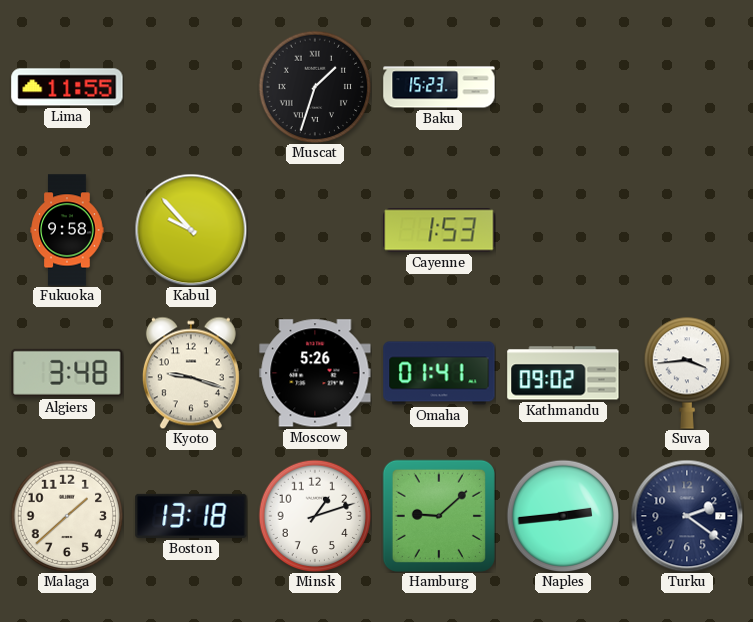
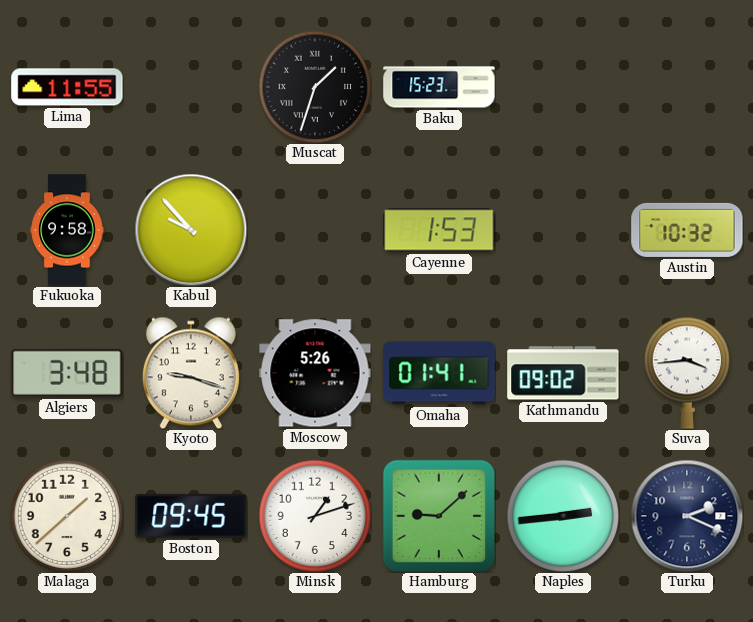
Austin: none -> 10:32
Boston: 13:18 -> 09:45
Turku: 2:21 -> 2:19
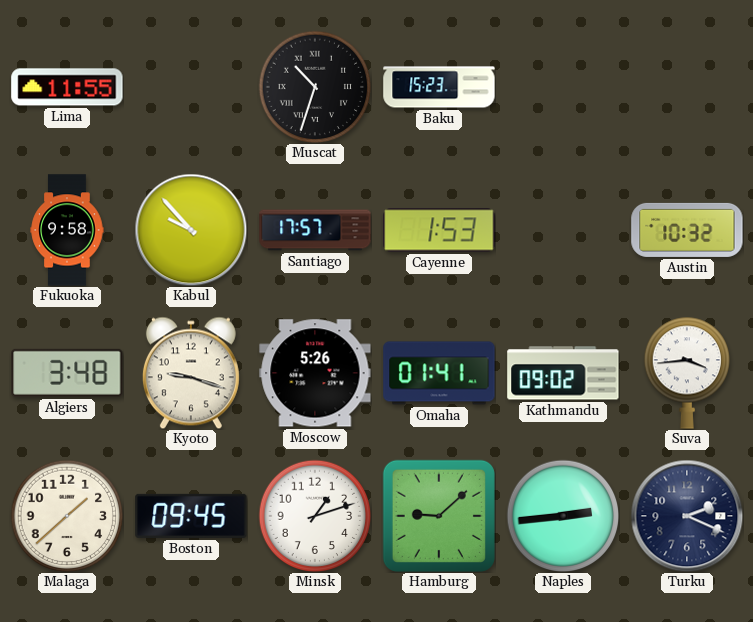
Muscat: 1:33 -> 10:33
Santiago: none -> 17:57
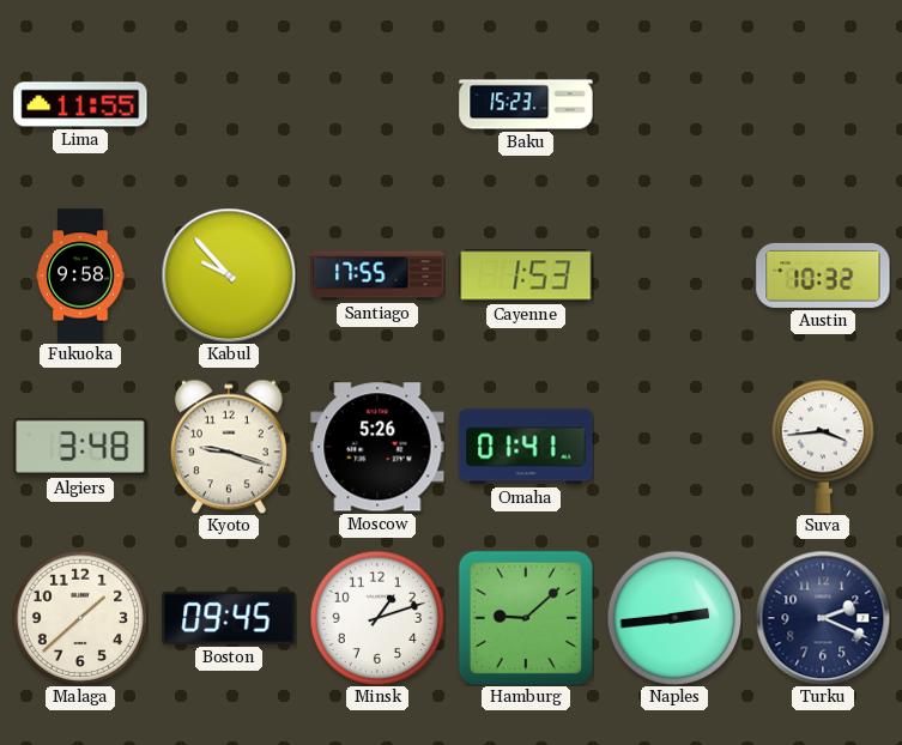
Muscat: 10:33 -> none
Santiago: 17:57 -> 17:55
Kathmandu: 09:02 -> none
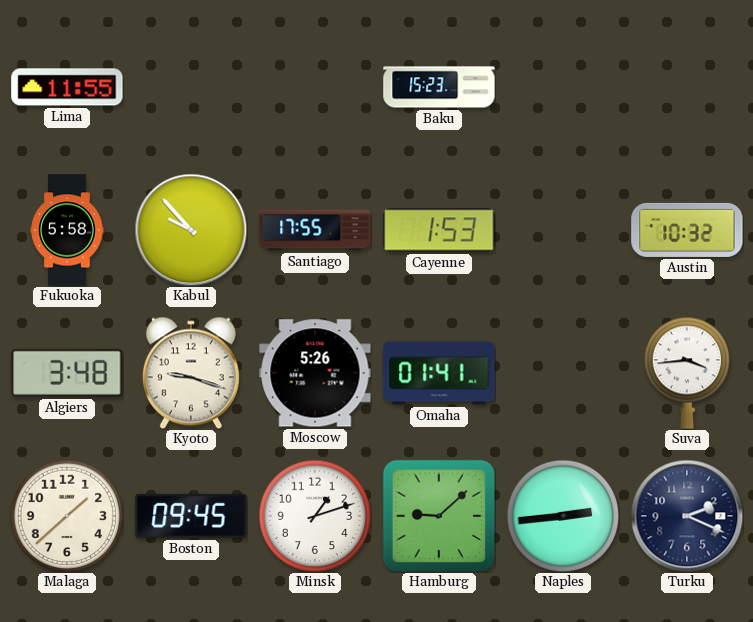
Fukuoka: 9:58 -> 5:58
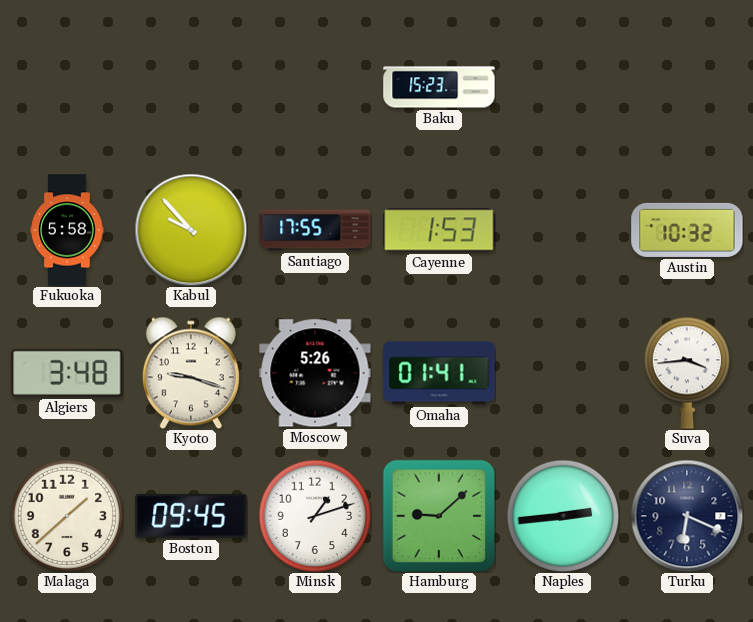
Lima: 11:55 -> none
Turku: 2:19 -> 6:19
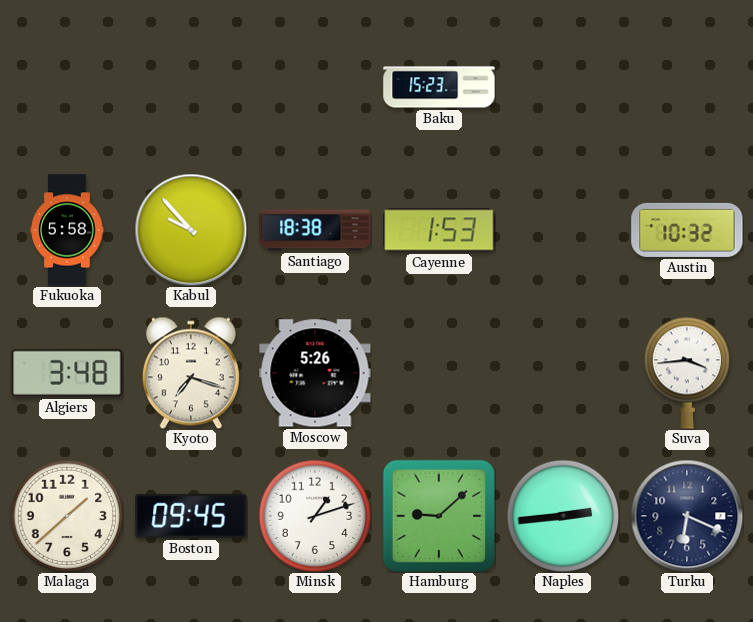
Santiago: 17:55 -> 18:38
Kyoto: 9:18 -> 7:18
Omaha: 01:41 -> none
